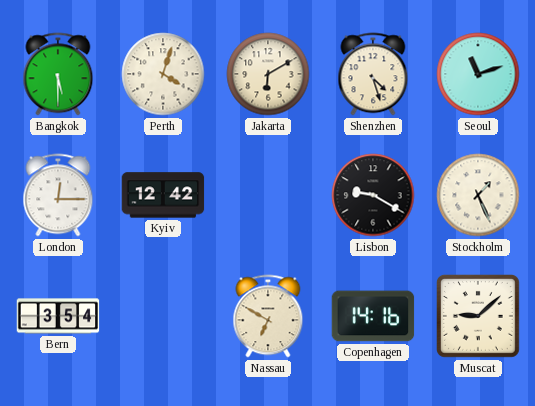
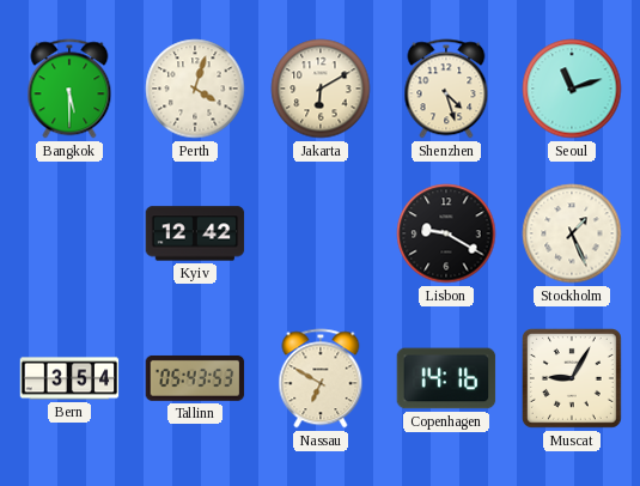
London: 12:15 -> none
Tallinn: none -> 05:43
Muscat: 9:08 -> 9:05
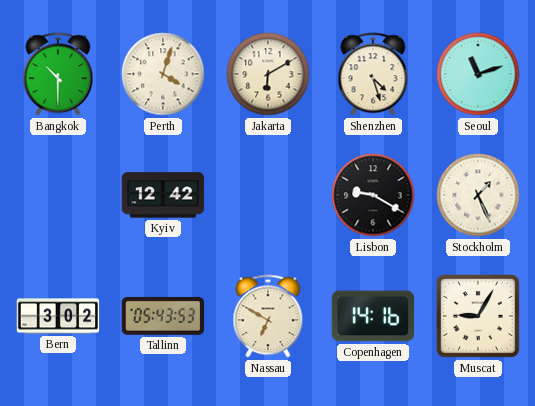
Bangkok: 5:30 -> 10:30
Bern: 3:54 -> 3:02
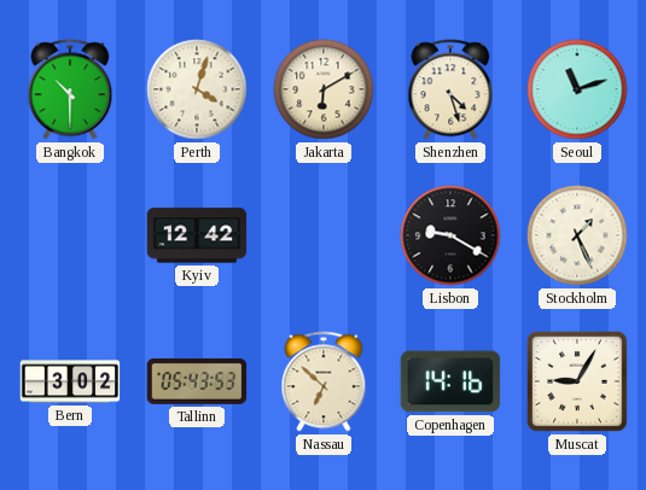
Nassau: 6:50 -> 6:52
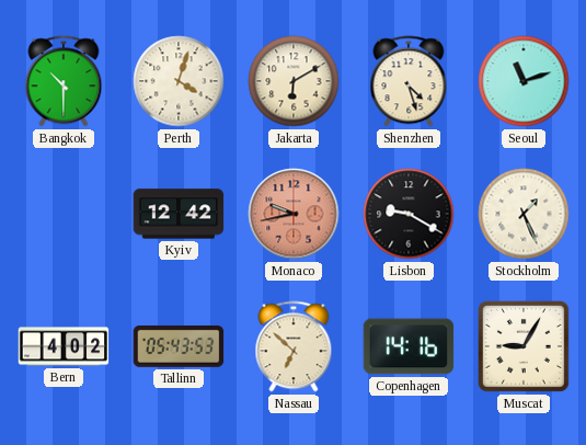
Monaco: none -> 9:43
Bern: 3:02 -> 4:02
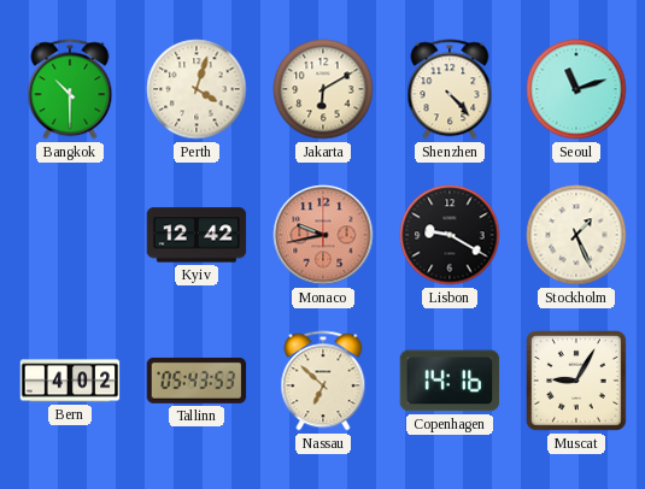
Shenzhen: 4:27 -> 4:23
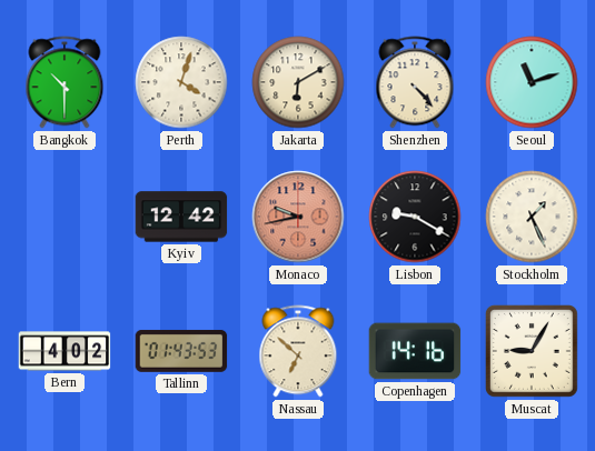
Tallinn: 05:43 -> 01:43
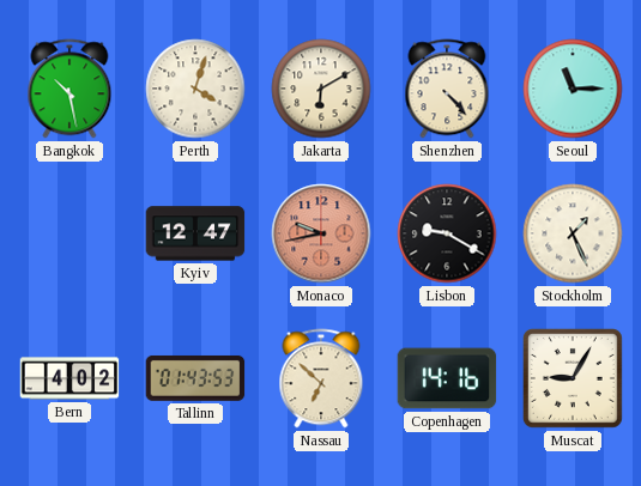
Bangkok: 10:30 -> 10:28
Seoul: 11:12 -> 11:15
Kyiv: 12:42 -> 12:47
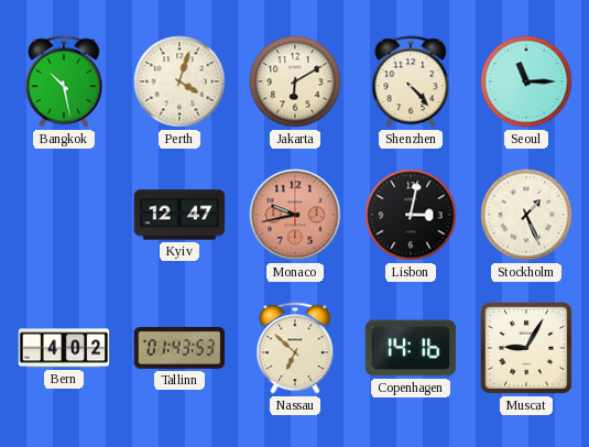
Lisbon: 9:20 -> 3:02
